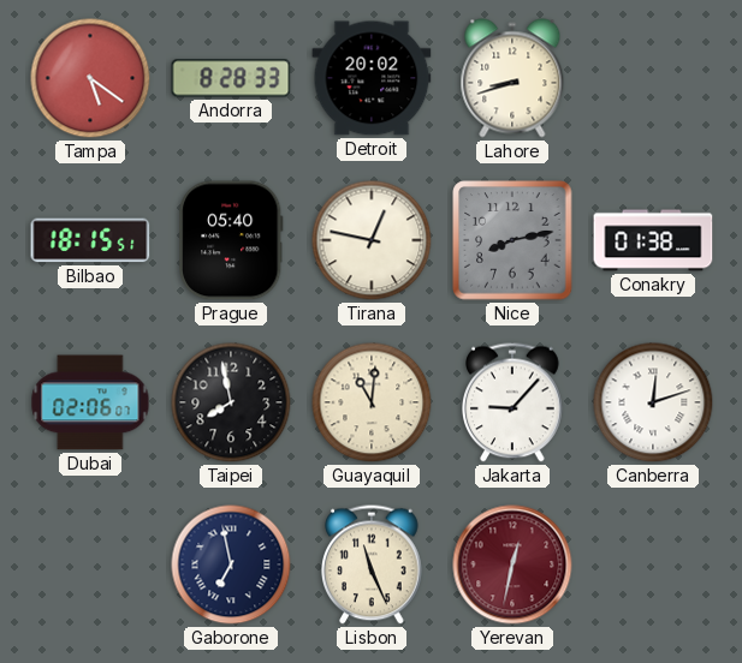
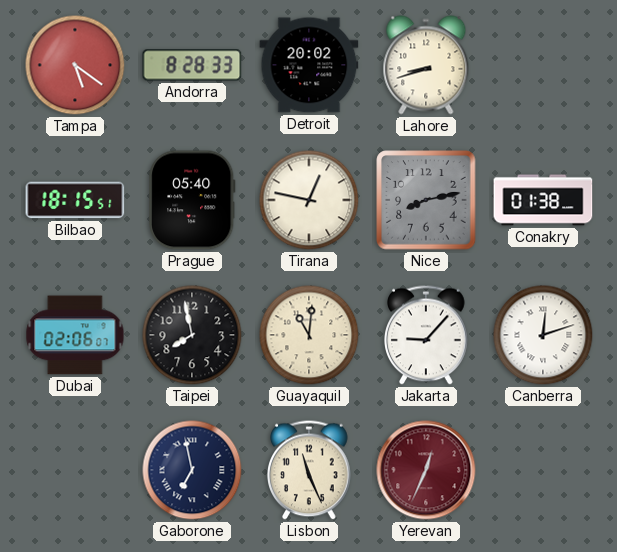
Yerevan: 12:32 -> 12:34
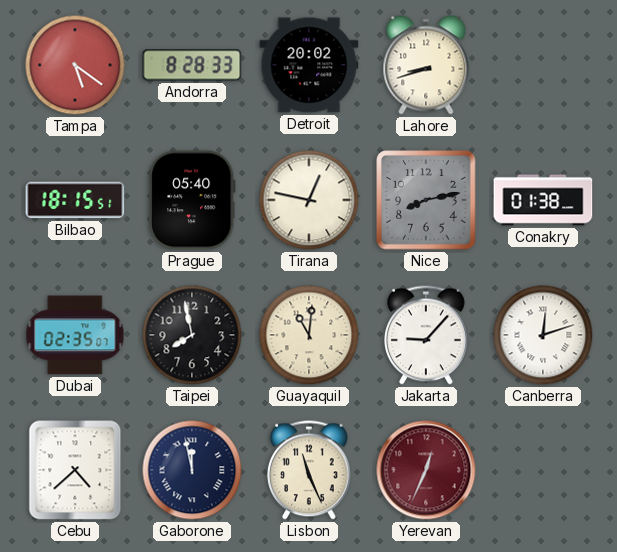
Dubai: 02:06 -> 02:35
Cebu: none -> 4:38
Gaborone: 6:58 -> 11:58
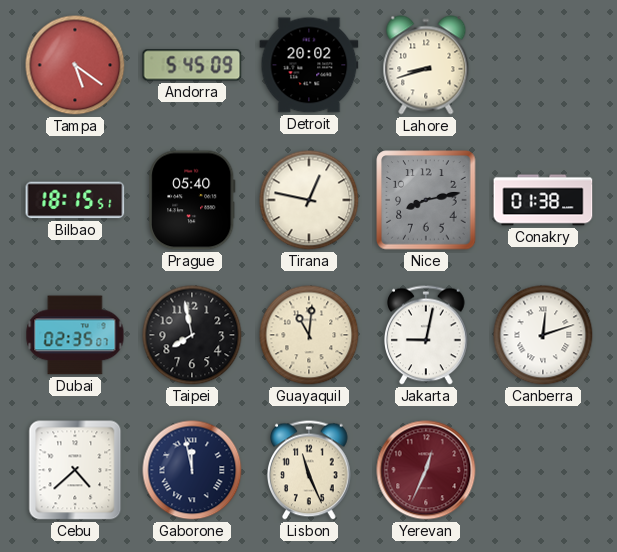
Andorra: 8:28 -> 5:45
Jakarta: 9:07 -> 9:02
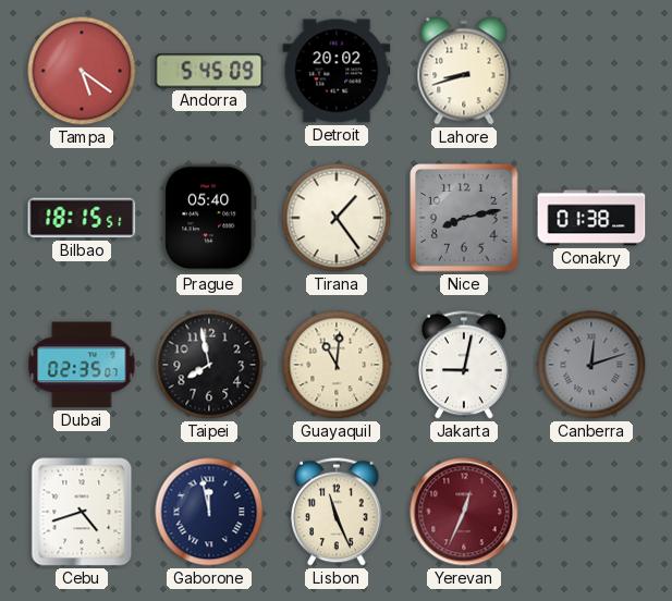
Tirana: 12:47 -> 1:24
Canberra dial: white -> grey
Cebu: 4:38 -> 4:42
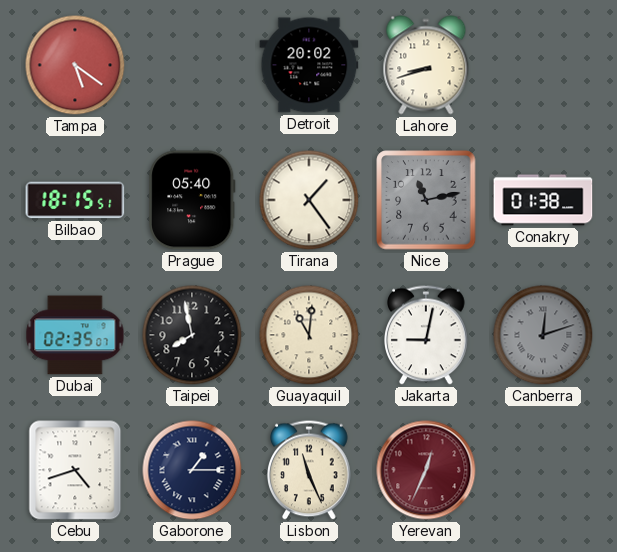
Andorra: 5:45 -> none
Nice: 8:13 -> 11:13
Gaborone: 11:58 -> 1:15
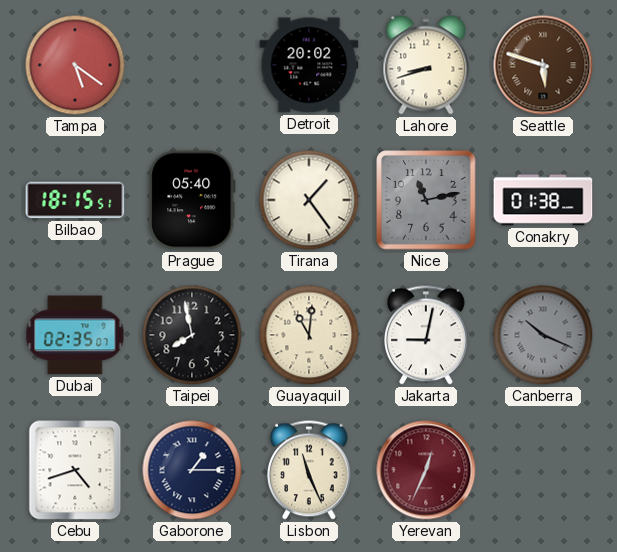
Seattle: none -> 5:48
Canberra: 12:12 -> 10:19
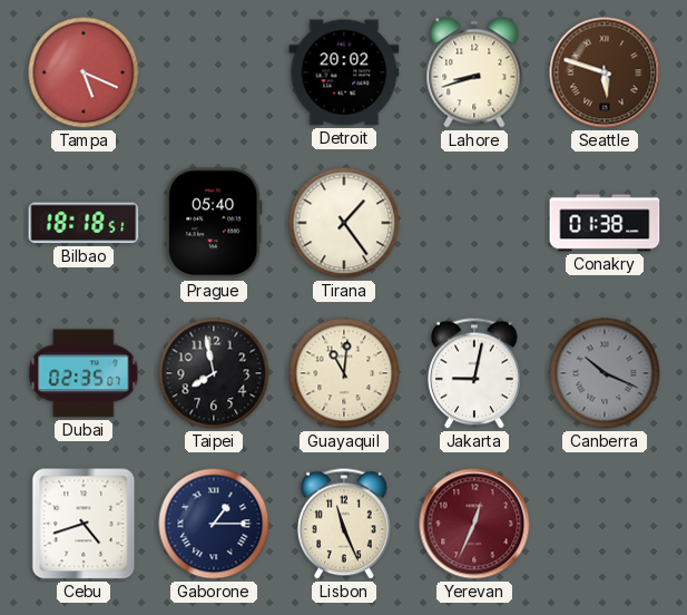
Tampa: 5:21 -> 5:19
Bilbao: 18:15 -> 18:18
Nice: 11:13 -> none
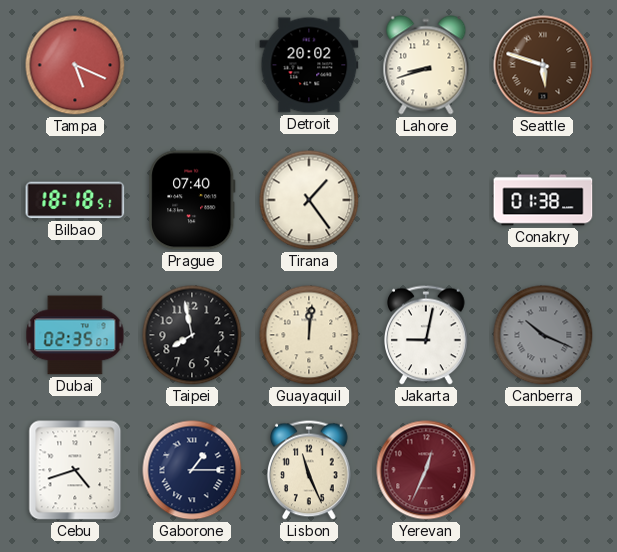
Prague: 05:40 -> 07:40
Guayaquil: 11:01 -> 12:01
